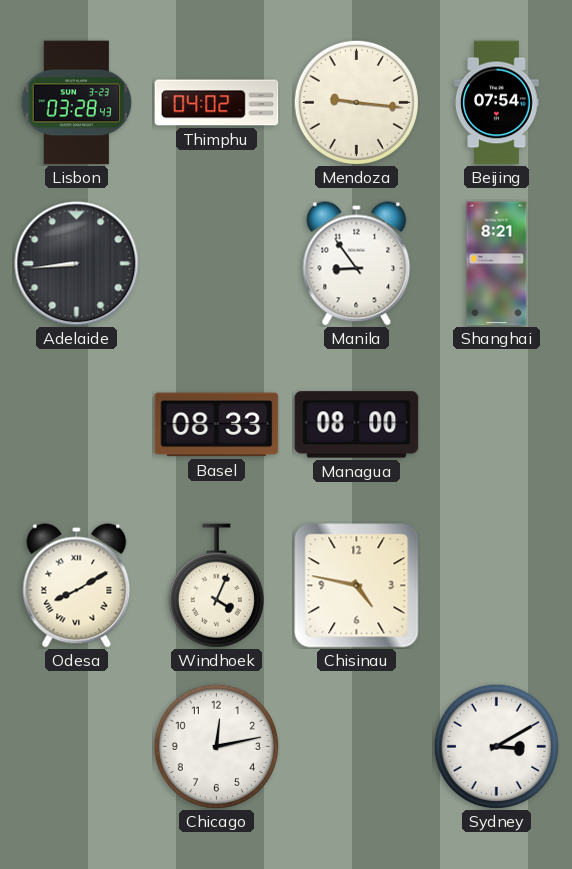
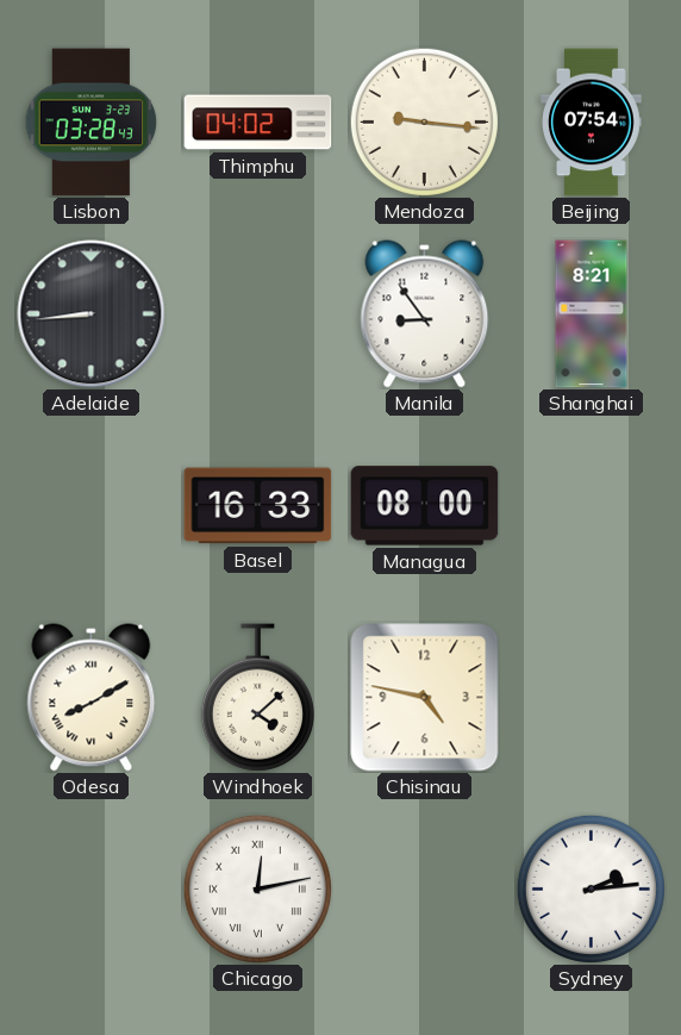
Basel: 08:33 -> 16:33
Windhoek: 4:04 -> 4:08
Chicago numerals: Arabic -> Roman
Sydney: 3:10 -> 2:14
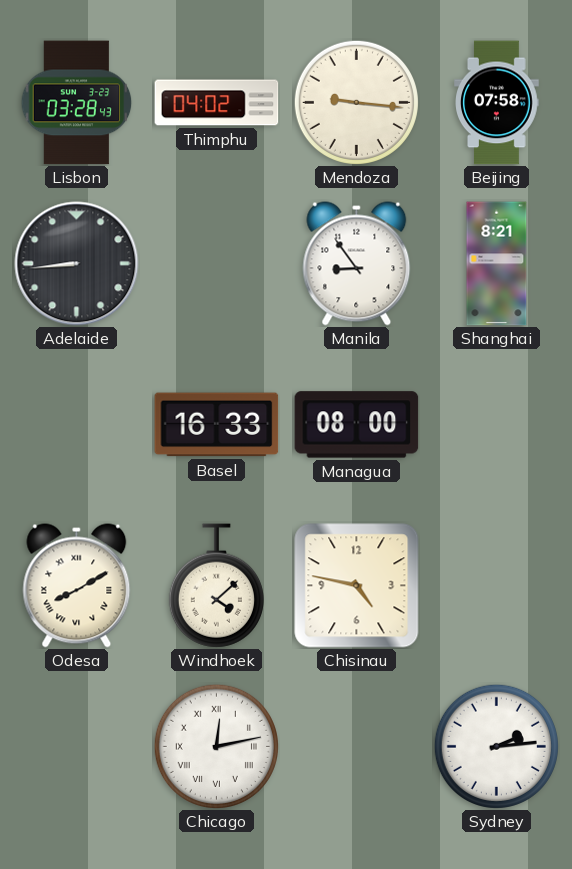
Beijing: 07:54 -> 07:58
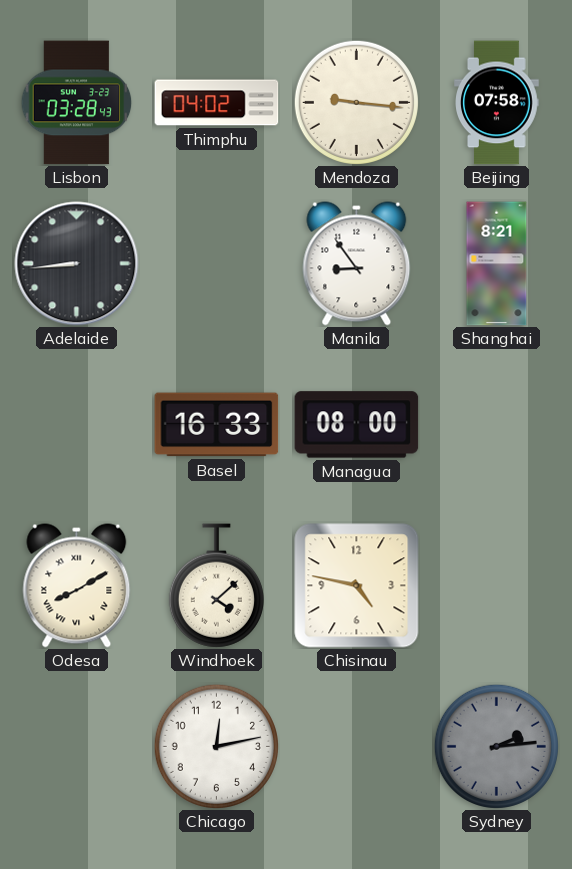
Chicago numerals: Roman -> Arabic
Sydney dial: white -> grey
